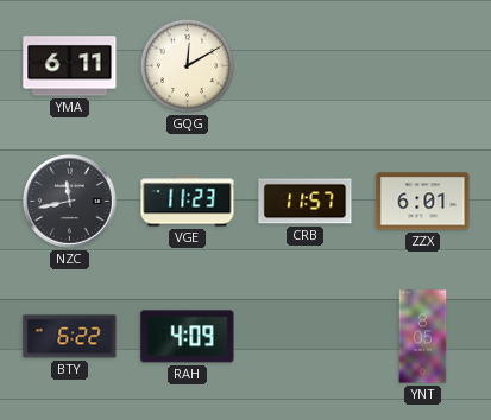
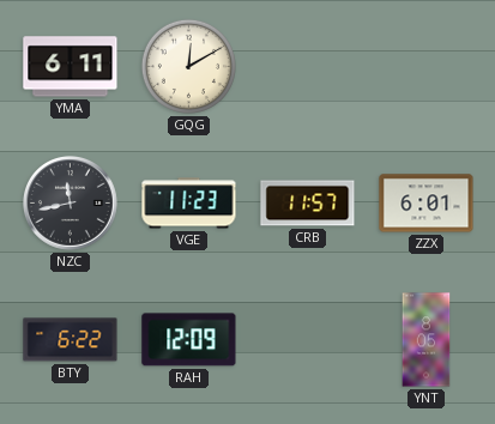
RAH: 4:09 -> 12:09
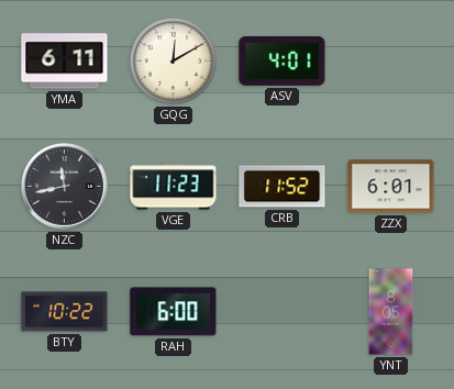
ASV: none -> 4:01
CRB: 11:57 -> 11:52
BTY: 6:22 -> 10:22
RAH: 12:09 -> 6:00
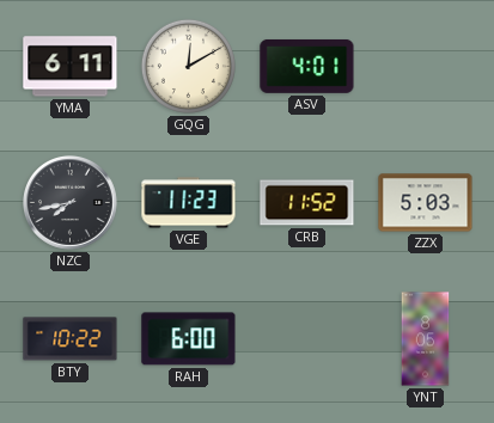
NZC: 11:43 -> 7:43
ZZX: 6:01 -> 5:03
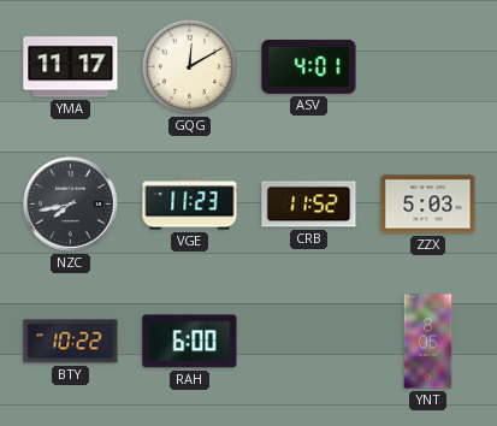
YMA: 6:11 -> 11:17
